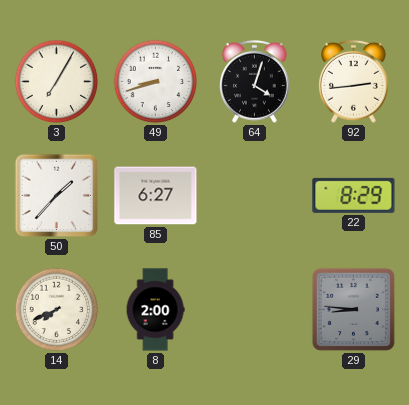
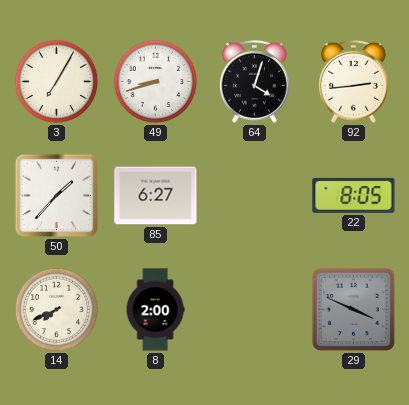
22: 8:29 -> 8:05
29: 8:46 -> 3:49
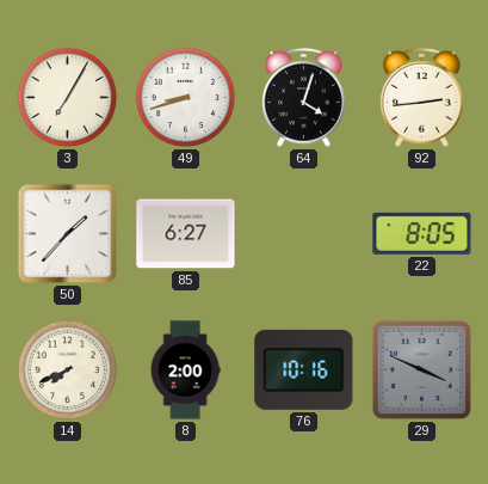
76: none -> 10:16
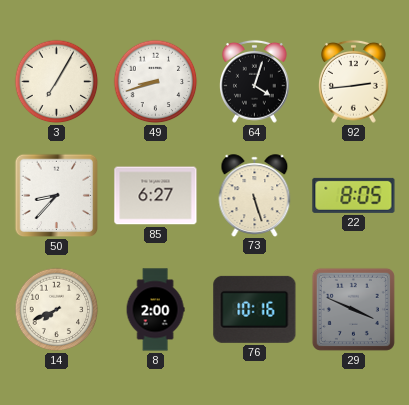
50: 1:37 -> 8:37
73: none -> 5:27
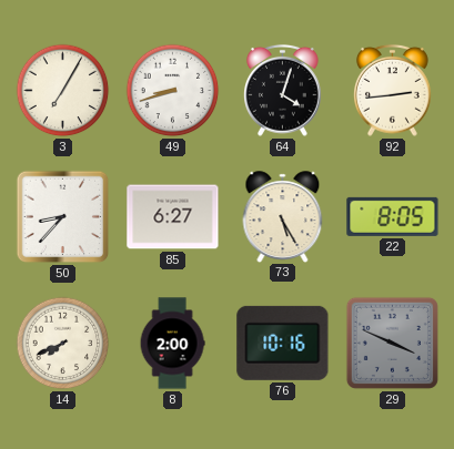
73: 5:27 -> 5:25
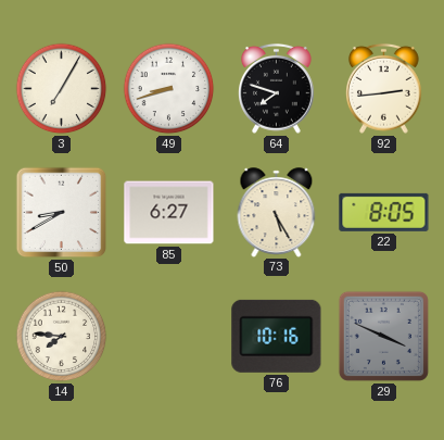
64: 4:03 -> 7:48
50: 8:37 -> 8:40
14: 7:41 -> 7:46
8: 2:00 -> none
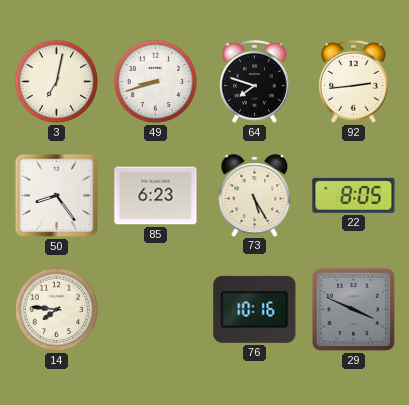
3: 7:05 -> 7:02
50: 8:40 -> 8:24
85: 6:27 -> 6:23
